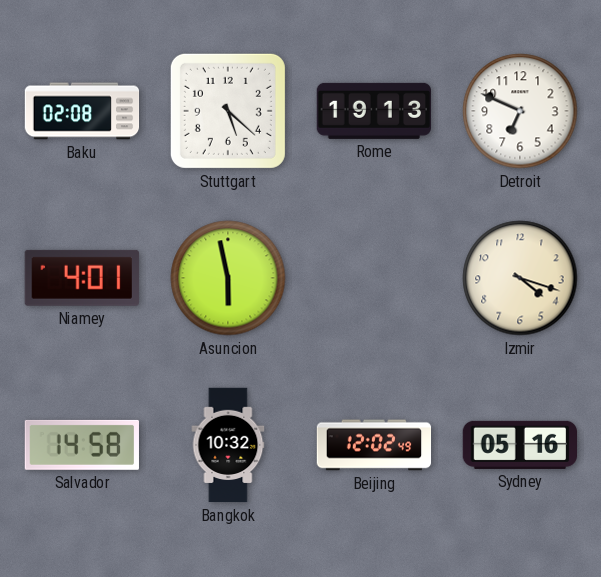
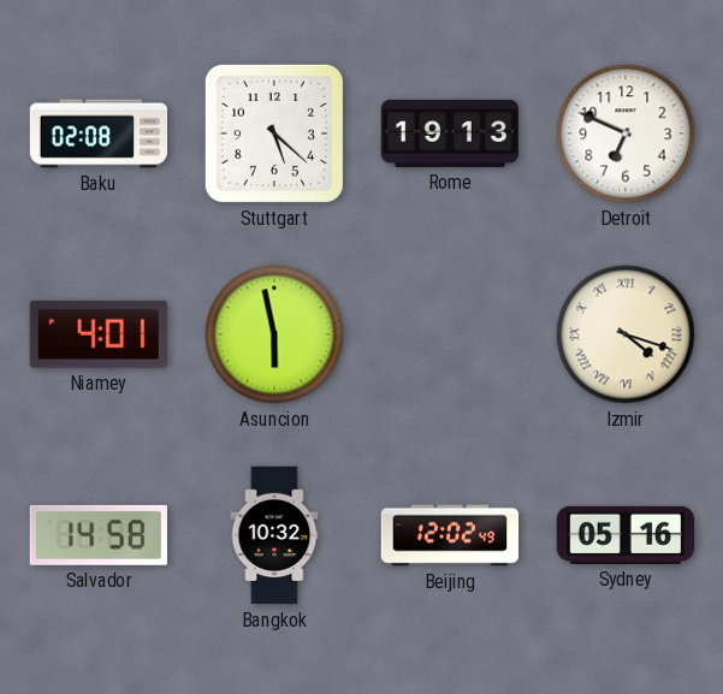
Izmir numerals: Arabic -> Roman
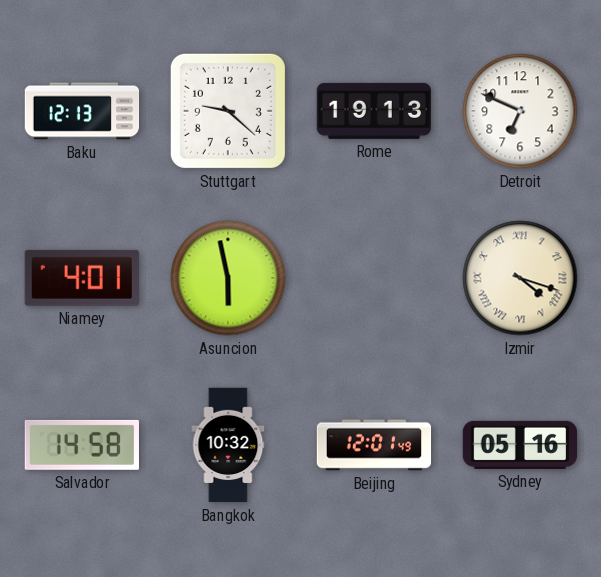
Baku: 02:08 -> 12:13
Stuttgart: 5:22 -> 9:22
Beijing: 12:02 -> 12:01
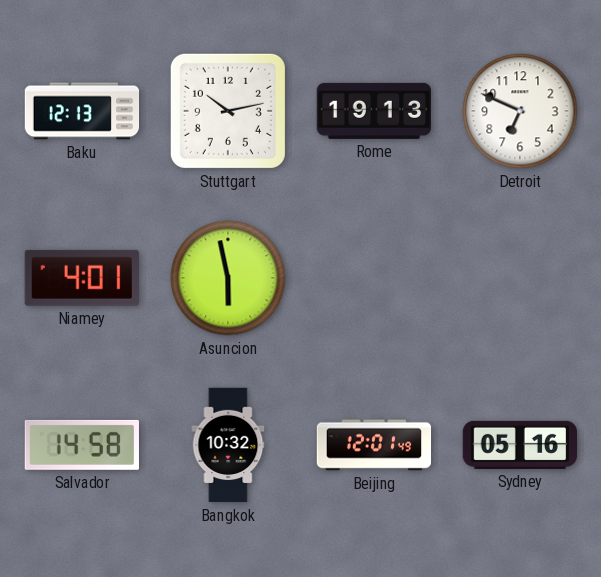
Stuttgart: 9:22 -> 10:13
Izmir: 4:18 -> none
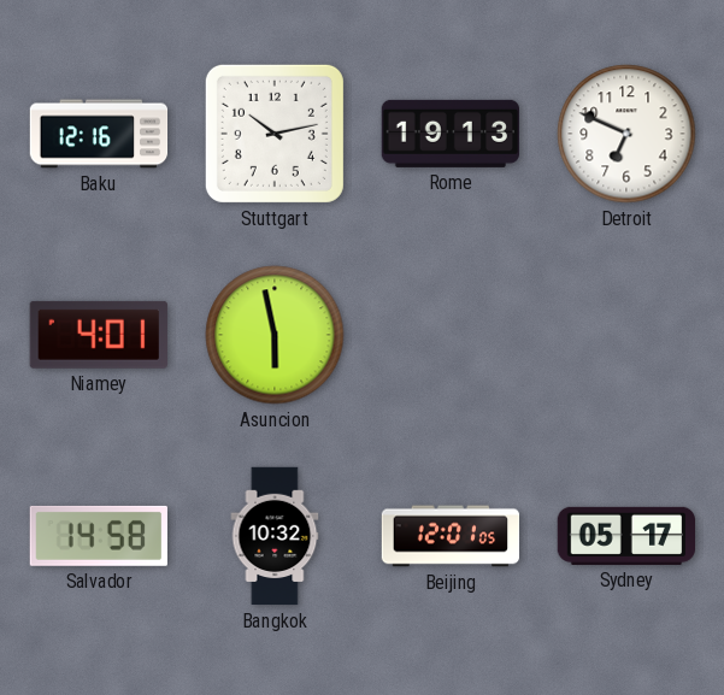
Baku: 12:13 -> 12:16
Beijing: 12:01:49 -> 12:01:05
Sydney: 05:16 -> 05:17
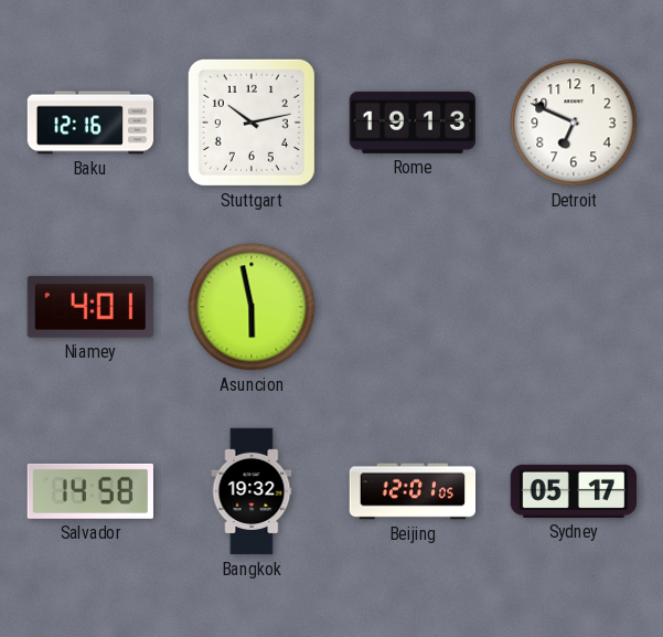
Bangkok: 10:32 -> 19:32
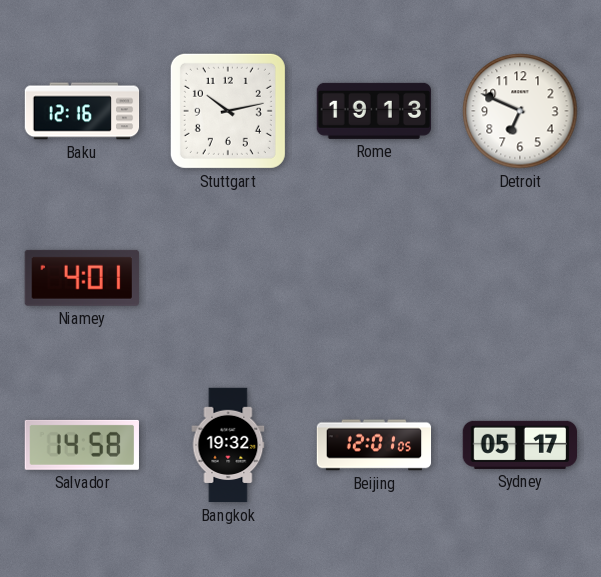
Asuncion: 5:58 -> none
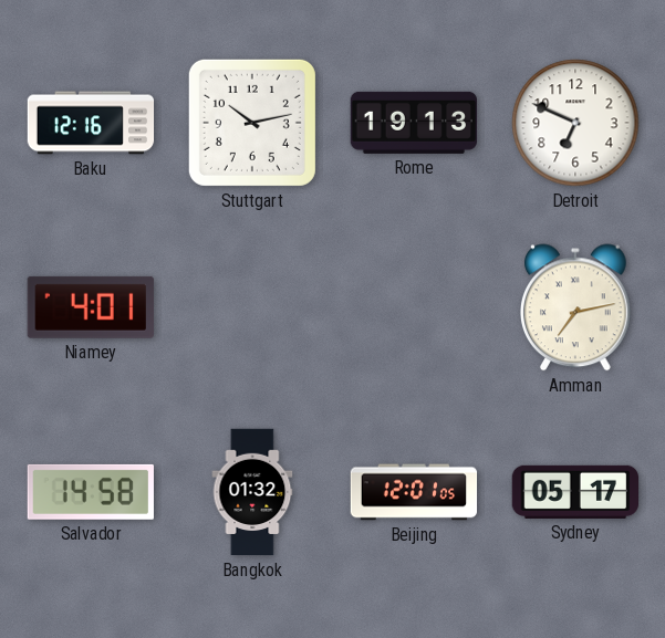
Amman: none -> 7:13
Bangkok: 19:32 -> 01:32
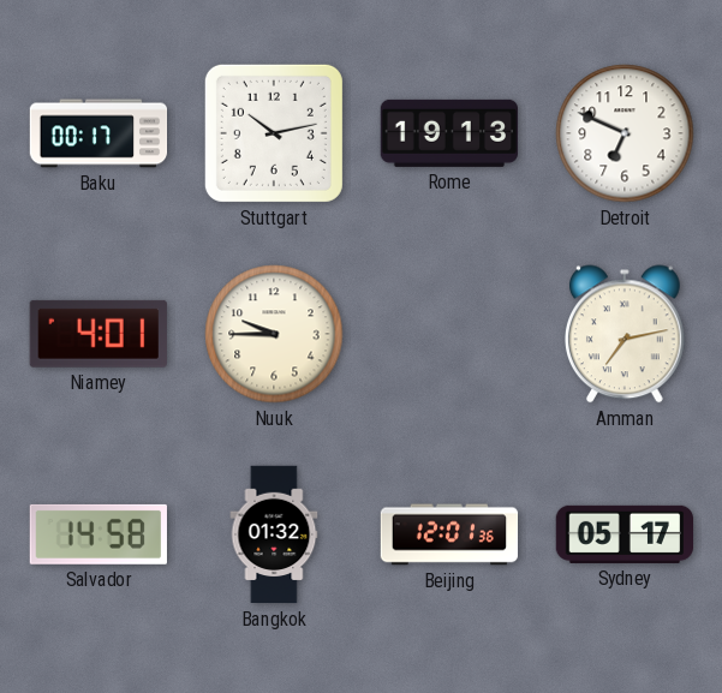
Baku: 12:16 -> 00:17
Nuuk: none -> 9:45
Beijing: 12:01:05 -> 12:01:36
